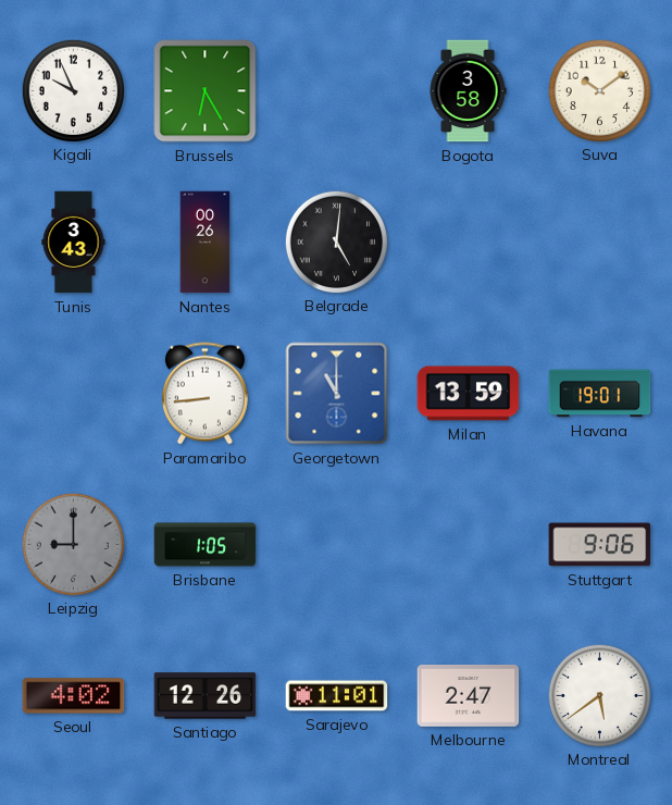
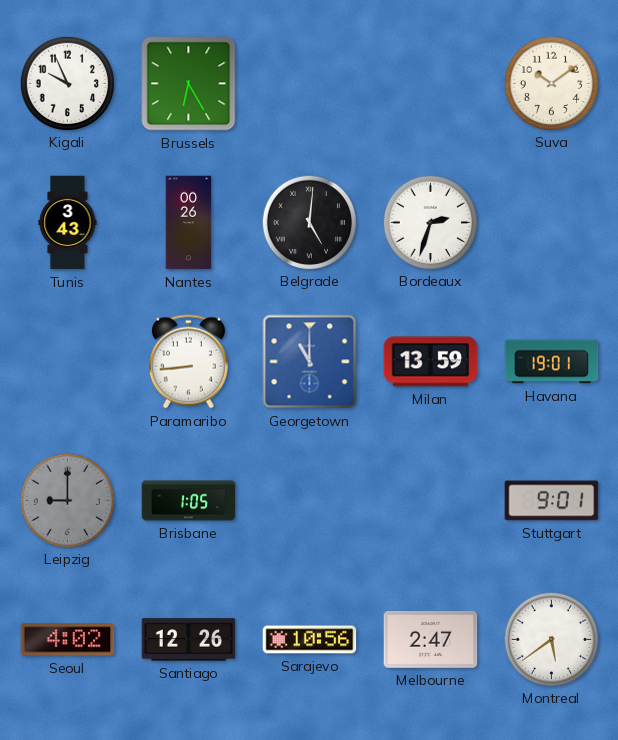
Bogota: 3:58 -> none
Bordeaux: none -> 2:33
Stuttgart: 9:06 -> 9:01
Sarajevo: 11:01 -> 10:56
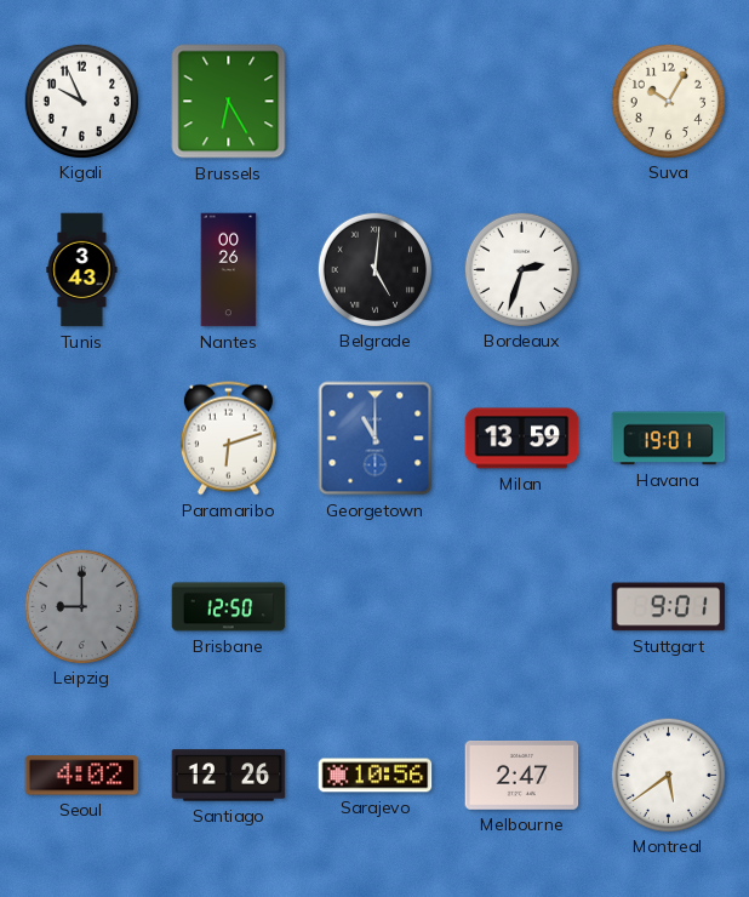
Suva: 10:09 -> 10:05
Paramaribo: 8:44 -> 6:12
Brisbane: 1:05 -> 12:50
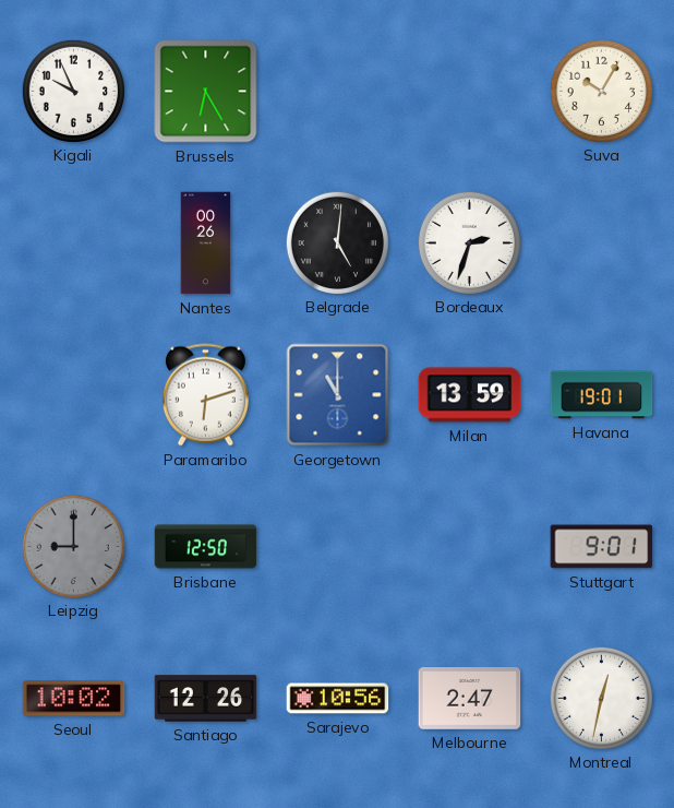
Tunis: 3:43 -> none
Seoul: 4:02 -> 10:02
Montreal: 5:39 -> 12:32
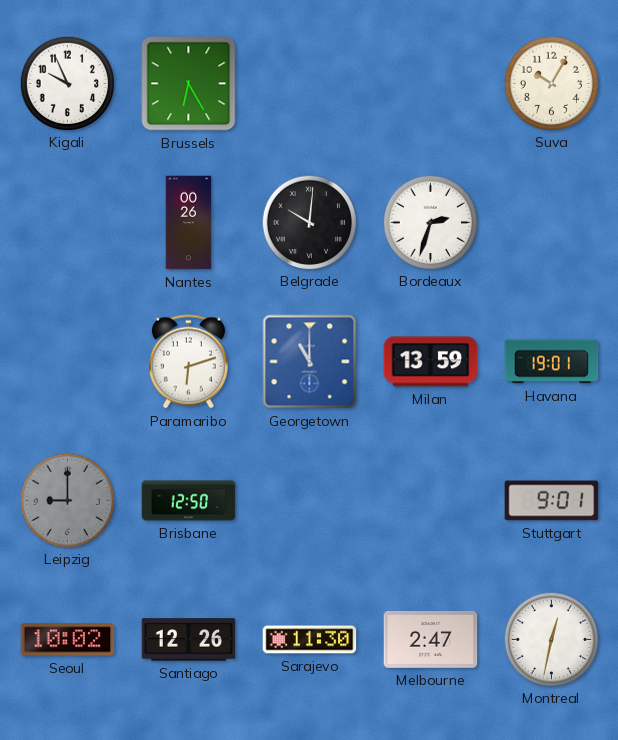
Belgrade: 5:01 -> 10:01
Sarajevo: 10:56 -> 11:30
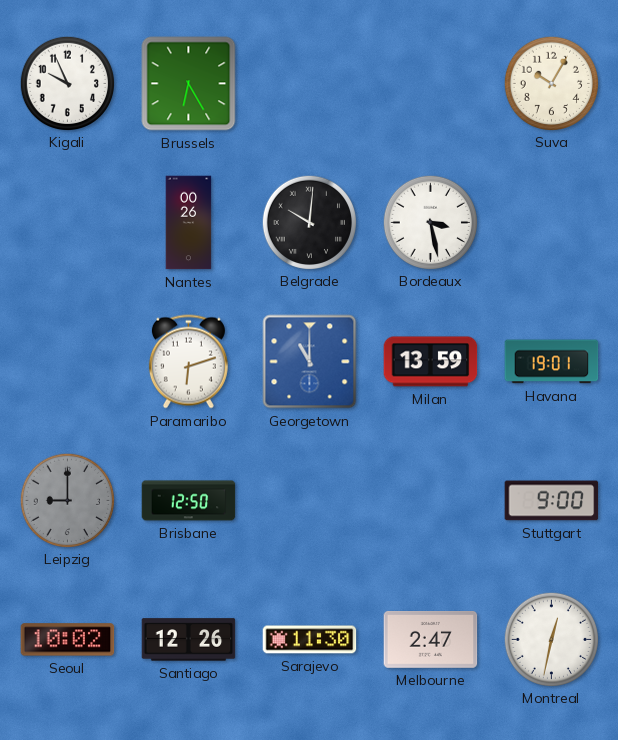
Bordeaux: 2:33 -> 3:28
Stuttgart: 9:01 -> 9:00
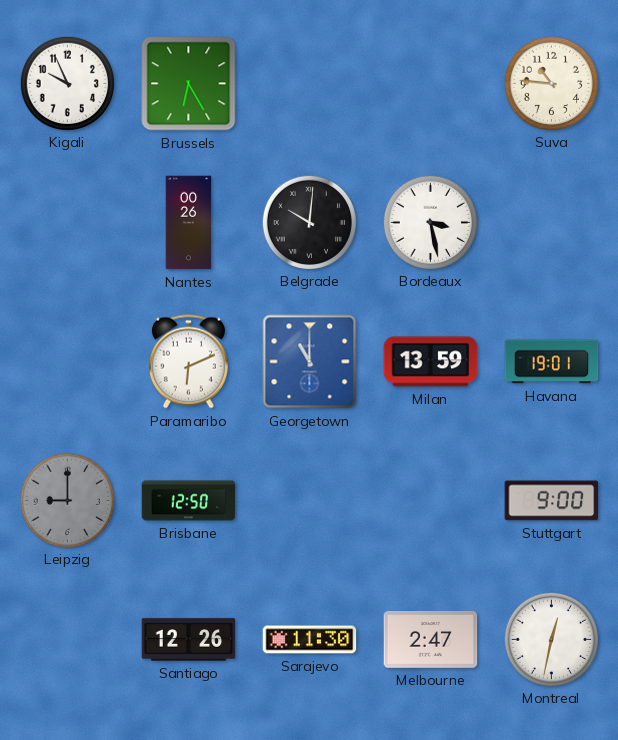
Suva: 10:05 -> 10:46
Paramaribo: 6:12 -> 6:11
Seoul: 10:02 -> none
